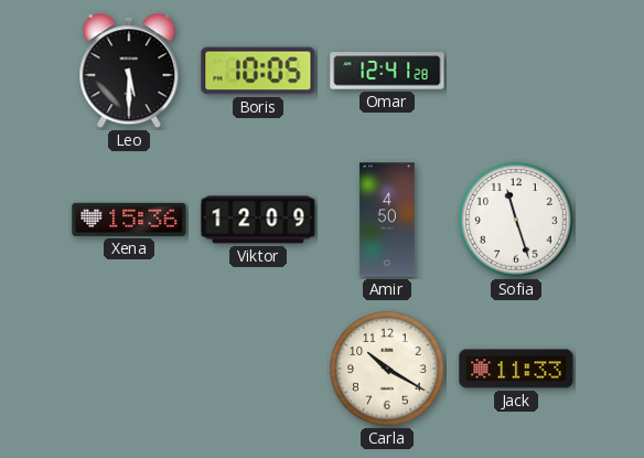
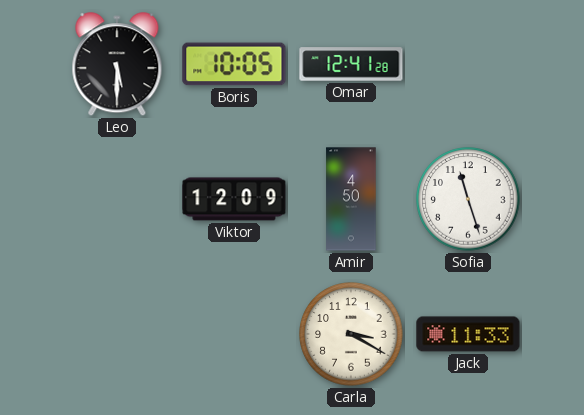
Xena: 15:36 -> none
Carla: 10:20 -> 3:20
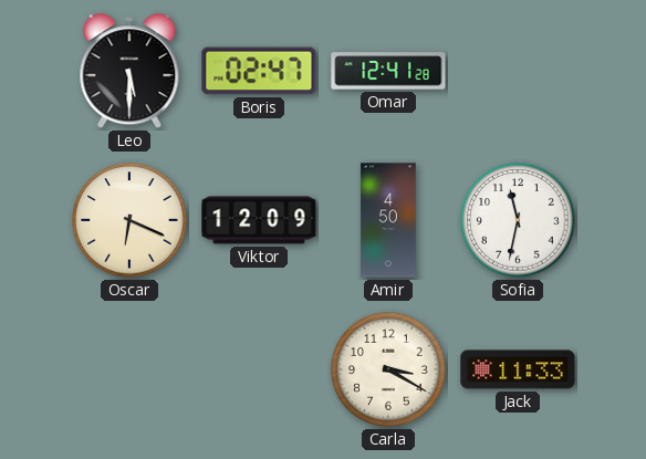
Boris: 10:05 -> 02:47
Oscar: none -> 6:19
Sofia: 11:27 -> 11:32
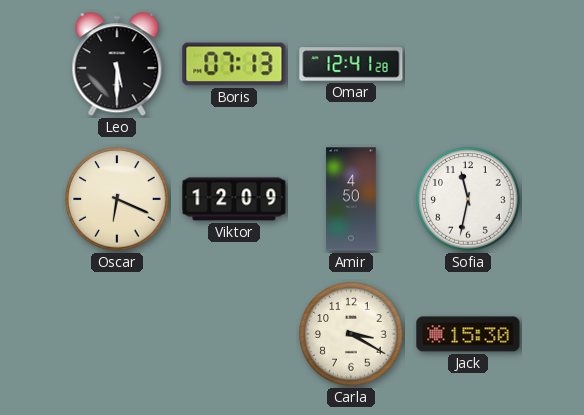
Boris: 02:47 -> 07:13
Jack: 11:33 -> 15:30
